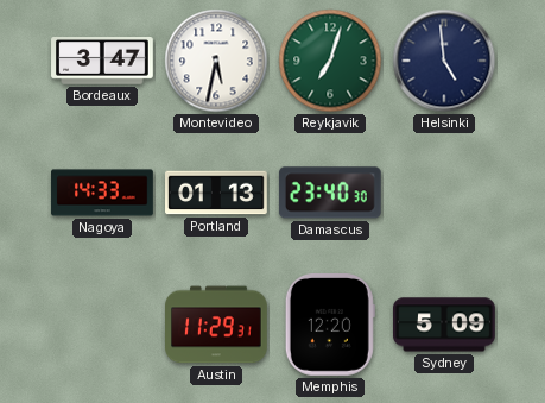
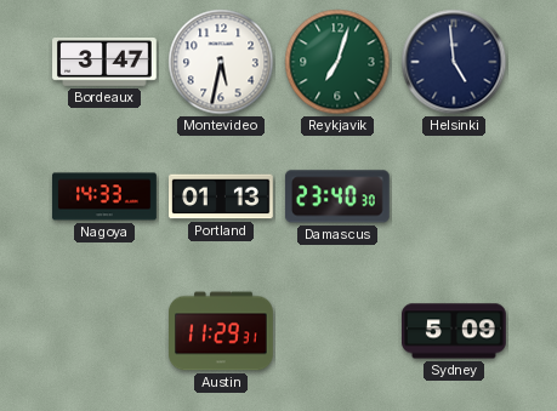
Memphis: 12:20 -> none
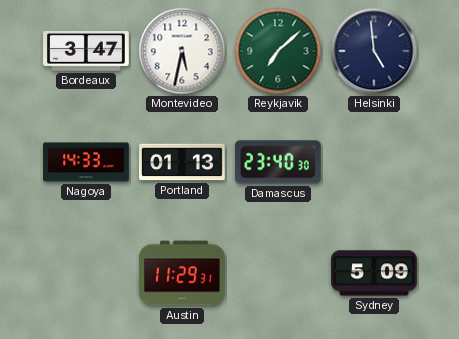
Reykjavik: 7:03 -> 7:08
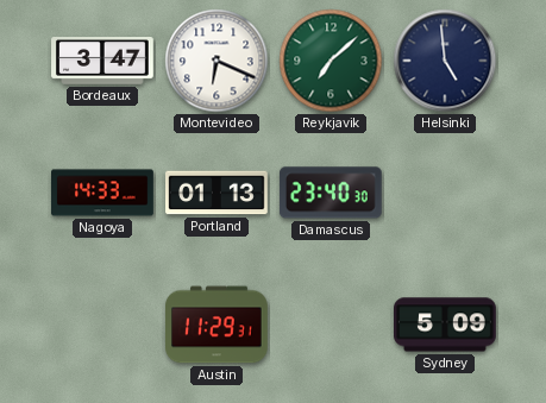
Montevideo: 5:32 -> 6:19
